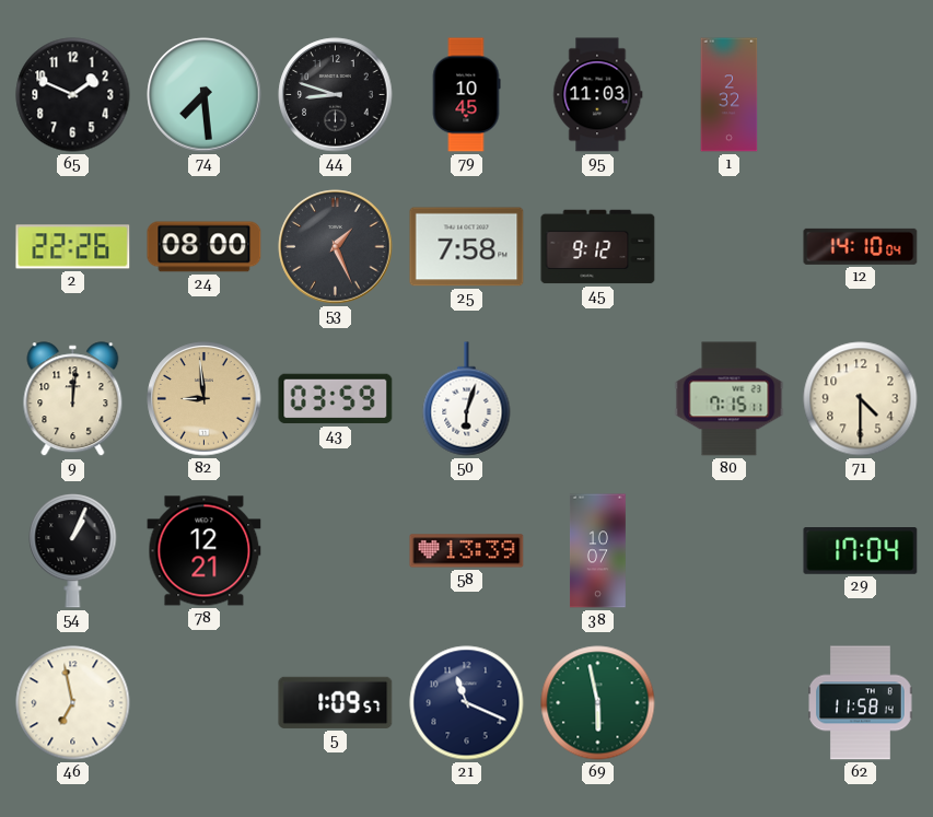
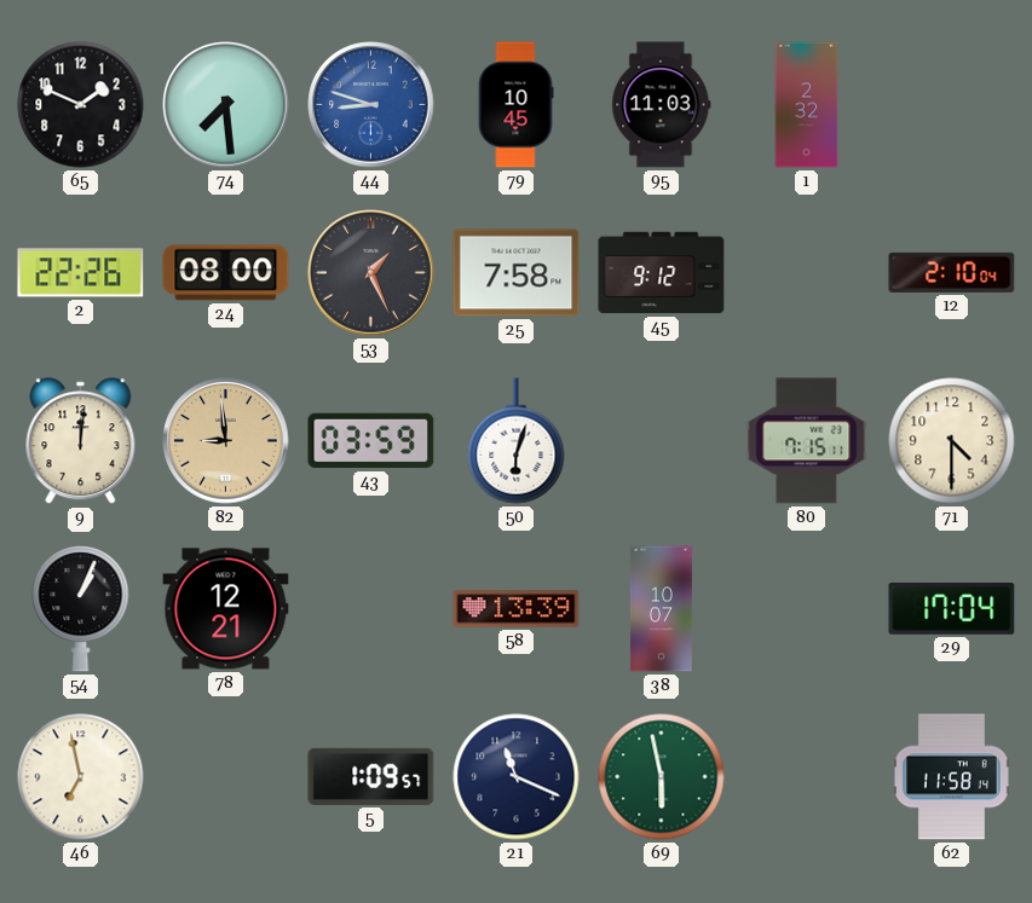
44 dial: black -> blue
12: 14:10 -> 2:10
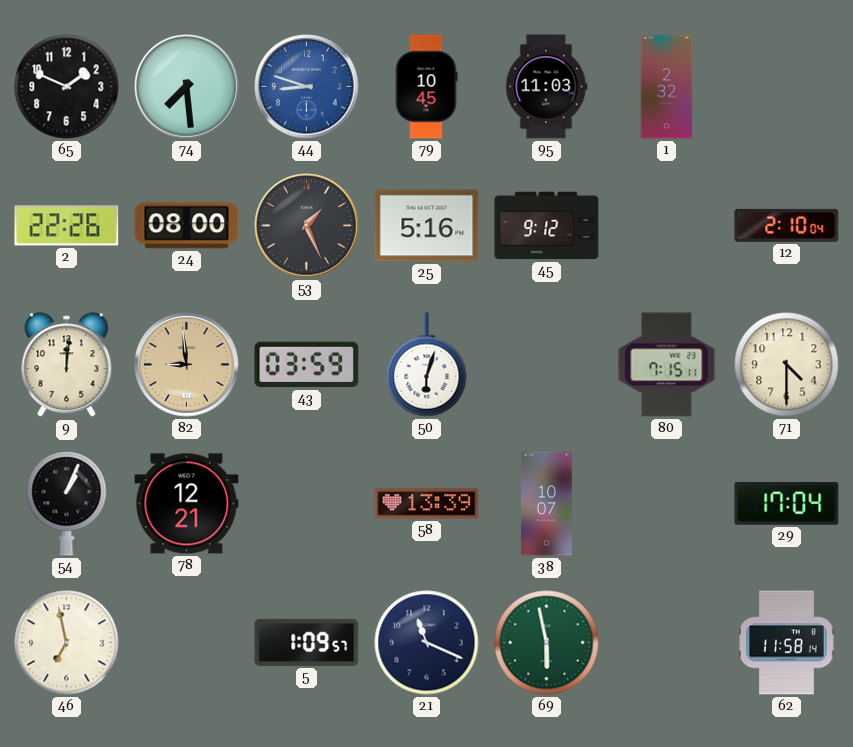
25: 7:58 -> 5:16
